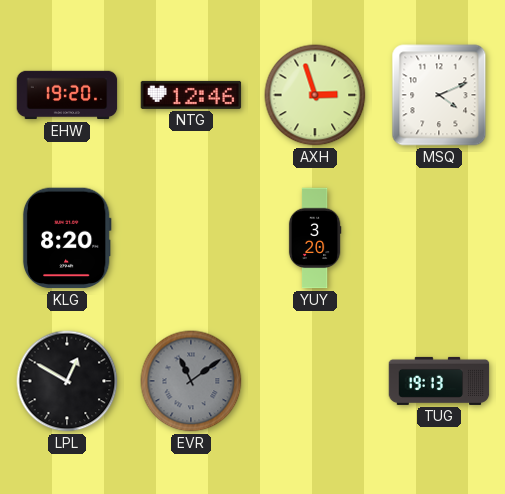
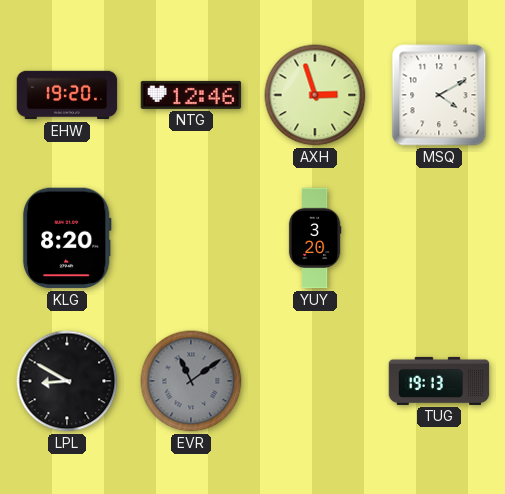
MSQ: 4:11 -> 4:10
LPL: 12:50 -> 8:50
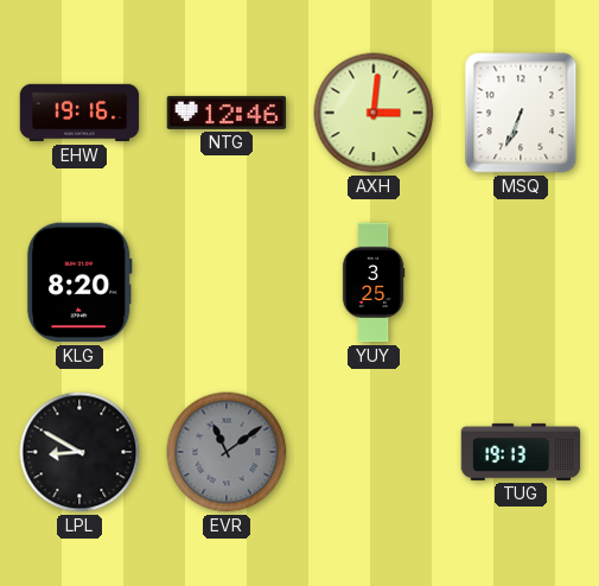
EHW: 19:20 -> 19:16
AXH: 2:57 -> 3:01
MSQ: 4:10 -> 6:34
YUY: 3:20 -> 3:25
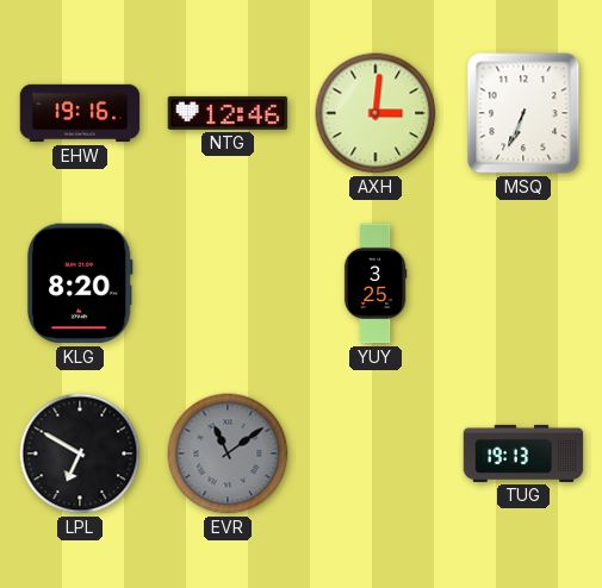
LPL: 8:50 -> 6:50
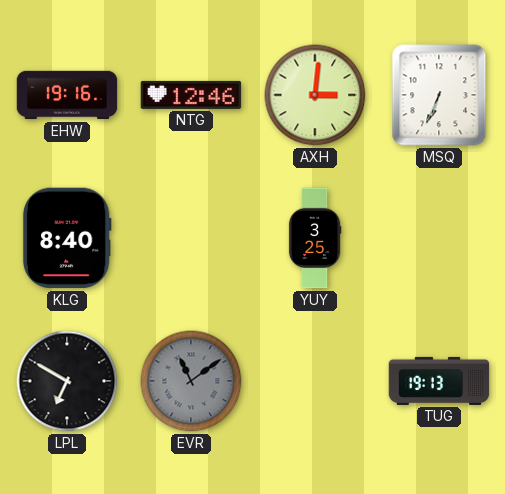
KLG: 8:20 -> 8:40
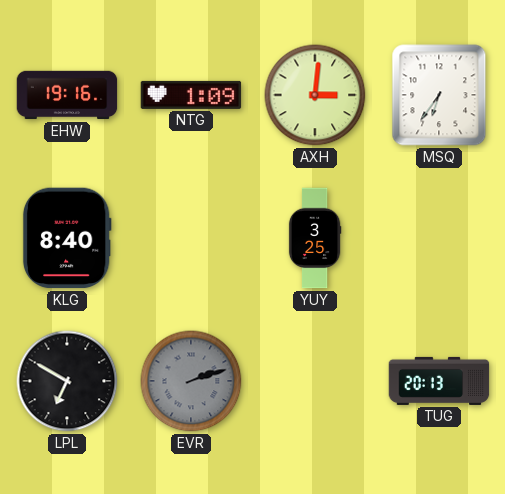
NTG: 12:46 -> 1:09
MSQ: 6:34 -> 6:36
EVR: 11:09 -> 2:12
TUG: 19:13 -> 20:13
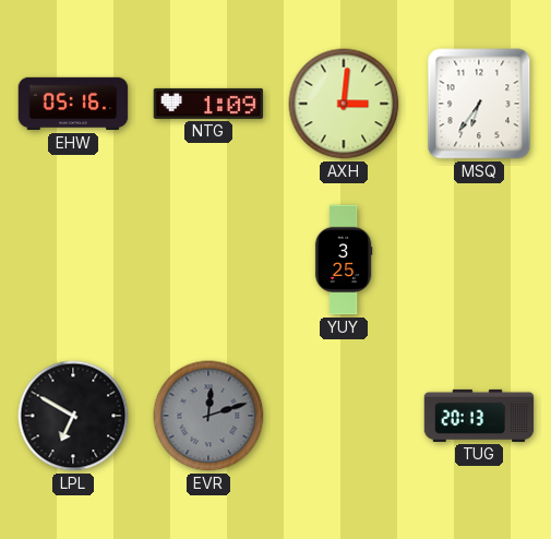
EHW: 19:16 -> 05:16
KLG: 8:40 -> none
EVR: 2:12 -> 12:12
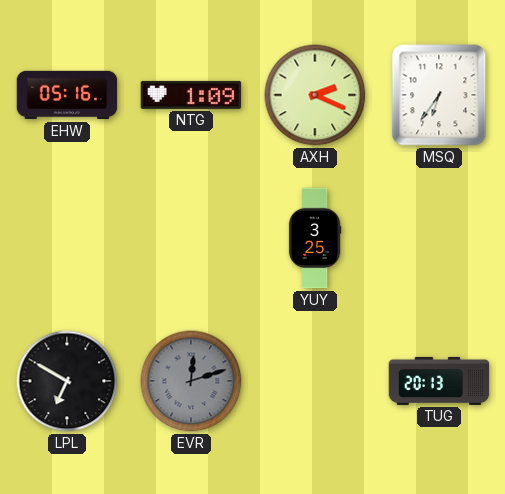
AXH: 3:01 -> 2:19
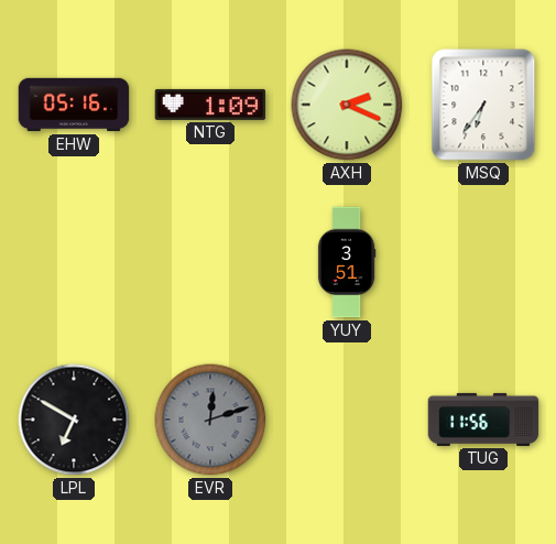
YUY: 3:25 -> 3:51
TUG: 20:13 -> 11:56
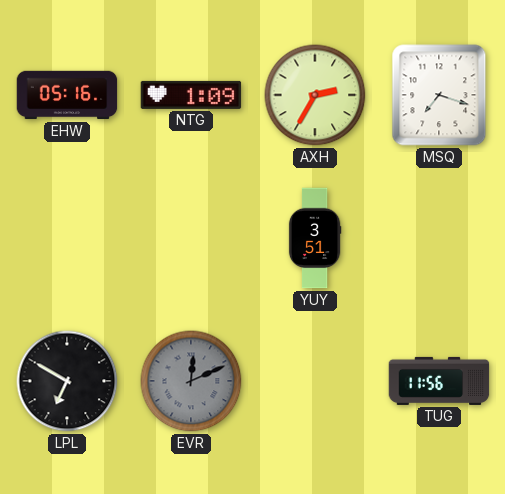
AXH: 2:19 -> 2:35
MSQ: 6:36 -> 7:18
EVR: 12:12 -> 12:11
